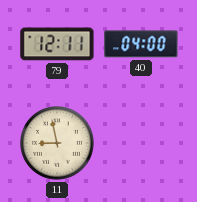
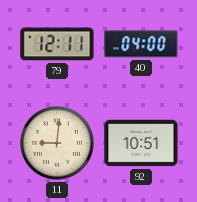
11: 8:58 -> 9:01
92: none -> 10:51
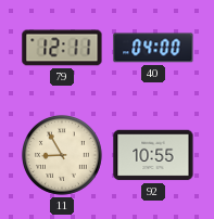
11: 9:01 -> 8:55
92: 10:51 -> 10:55
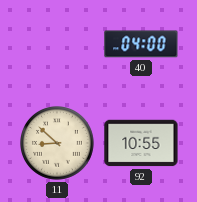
79: 12:11 -> none
11: 8:55 -> 8:52
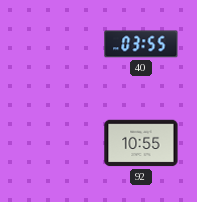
40: 04:00 -> 03:55
11: 8:52 -> none
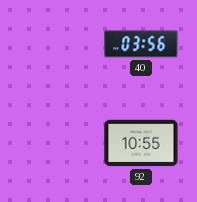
40: 03:55 -> 03:56
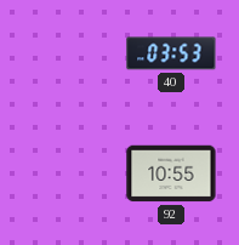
40: 03:56 -> 03:53
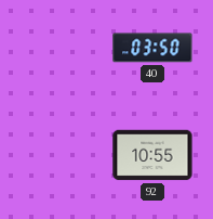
40: 03:53 -> 03:50
